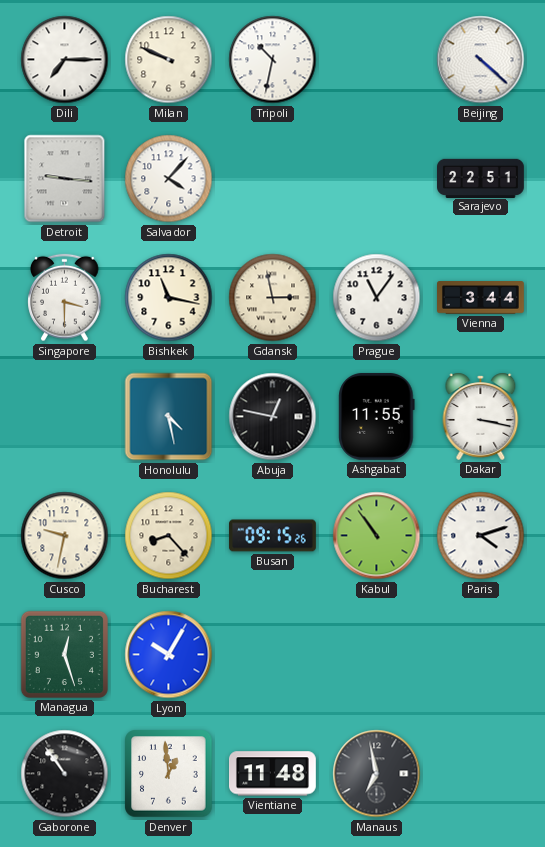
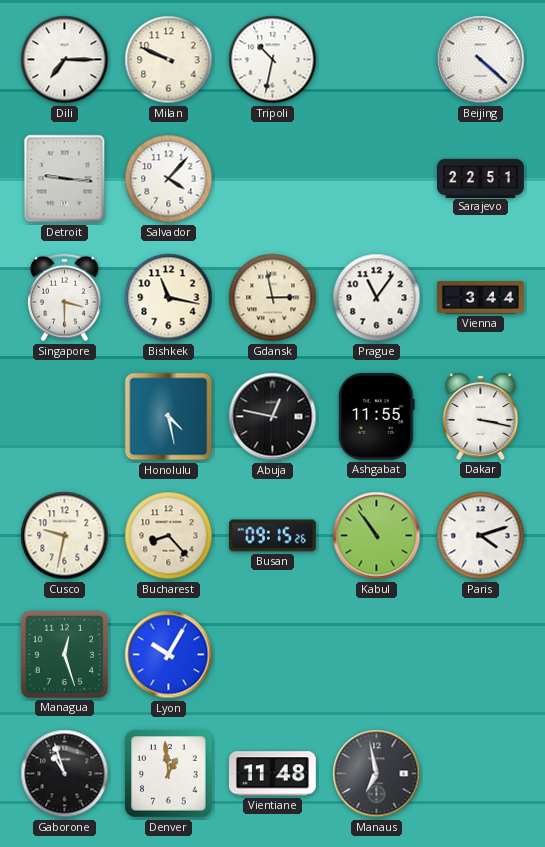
Gaborone: 10:54 -> 10:57
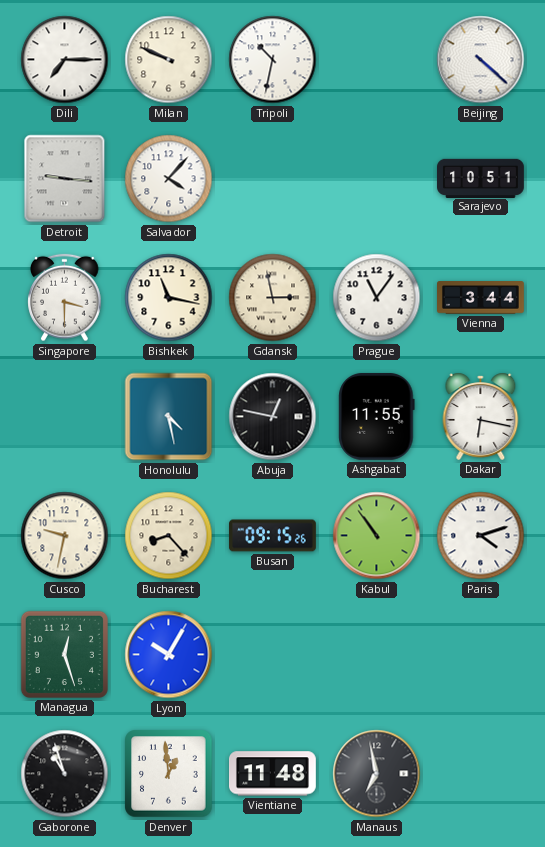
Sarajevo: 22:51 -> 10:51
Dakar: 3:17 -> 6:17
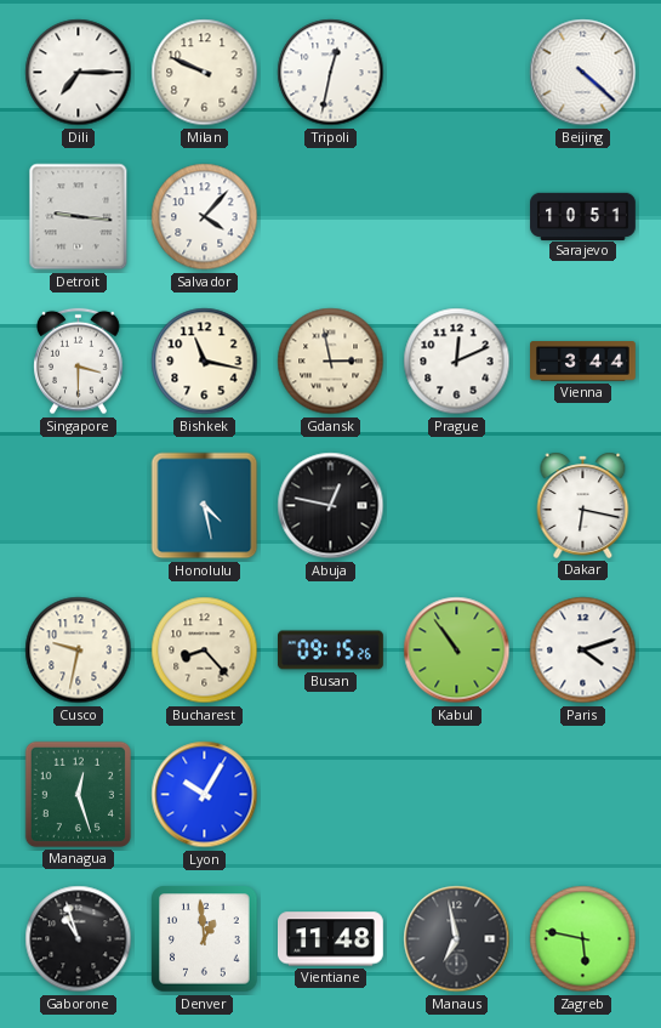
Tripoli: 10:32 -> 12:32
Prague: 11:06 -> 12:11
Ashgabat: 11:55 -> none
Zagreb: none -> 5:47
